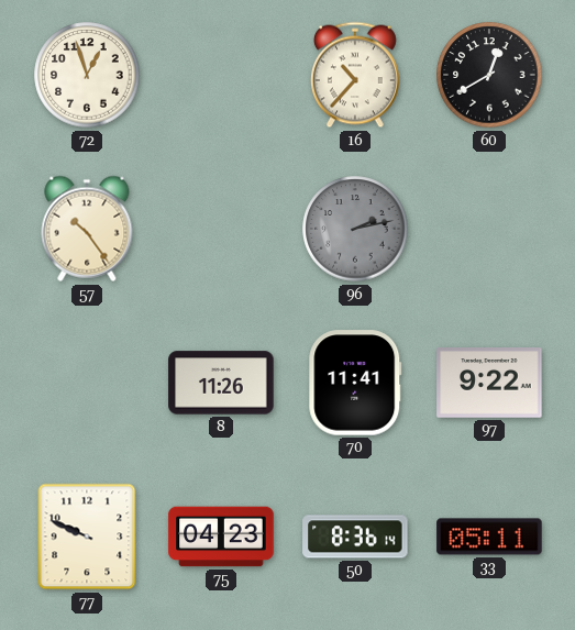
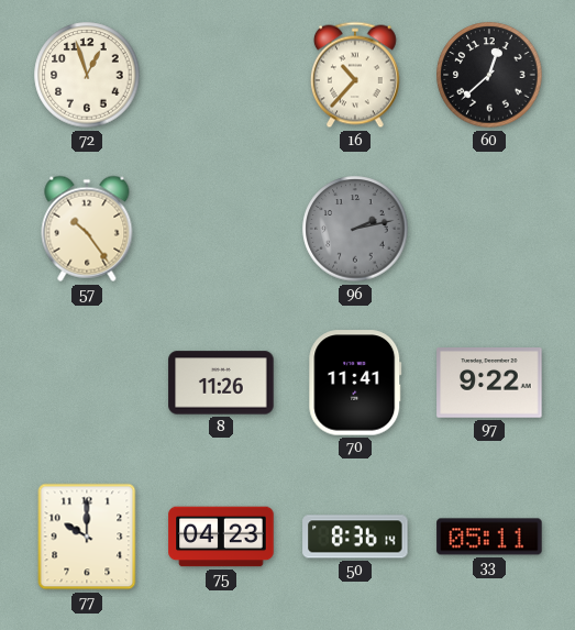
60: 12:40 -> 12:38
77: 9:49 -> 10:00
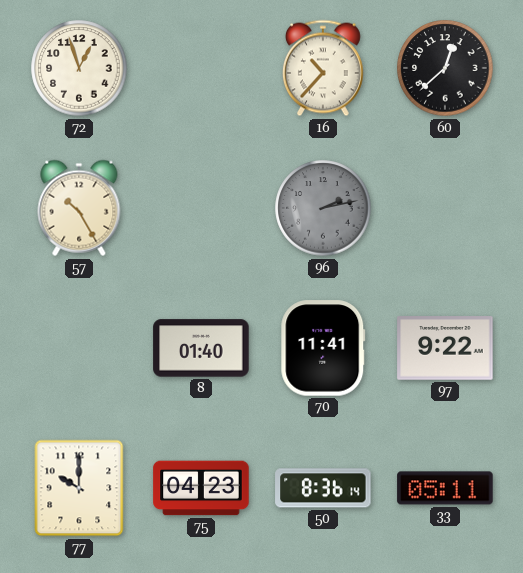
57: 10:24 -> 10:25
8: 11:26 -> 01:40
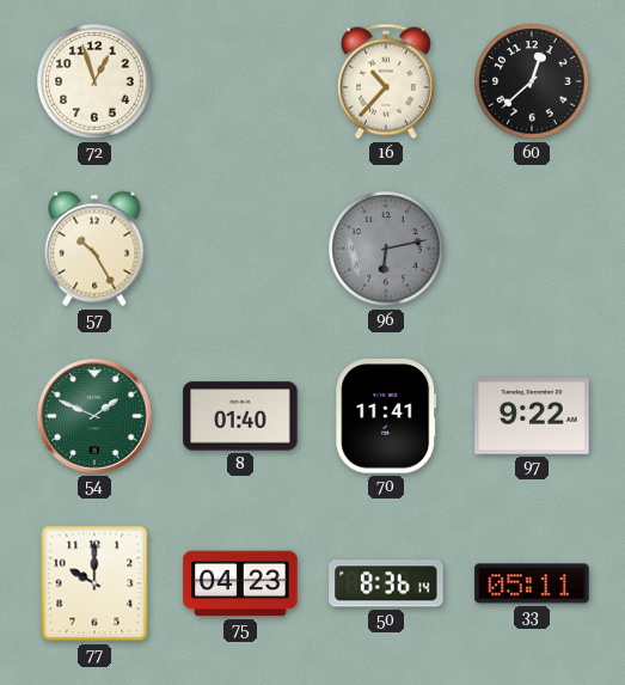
96: 2:13 -> 6:13
54: none -> 1:49
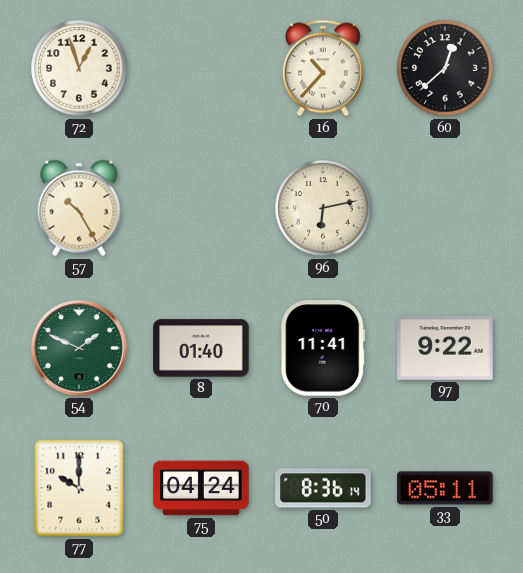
96 dial: grey -> cream
75: 04:23 -> 04:24
